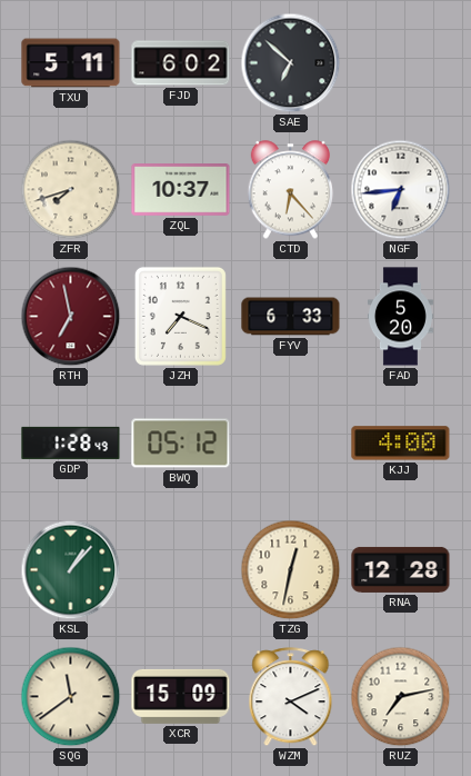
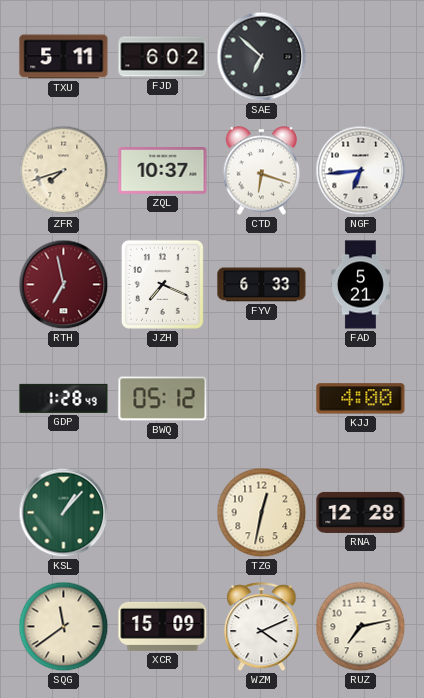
CTD: 6:23 -> 6:18
FAD: 5:20 -> 5:21
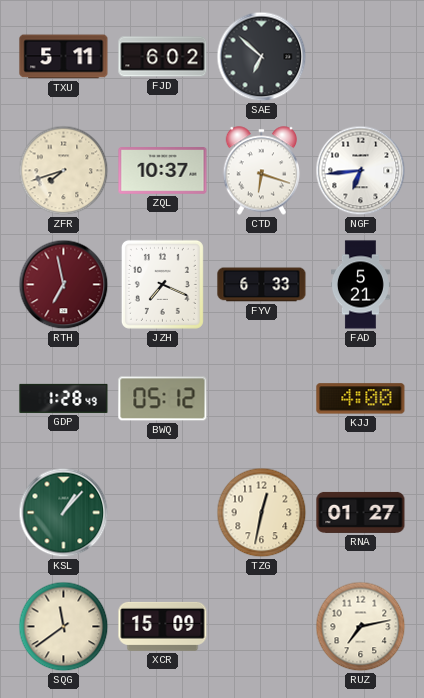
RNA: 12:28 -> 01:27
WZM: 4:11 -> none
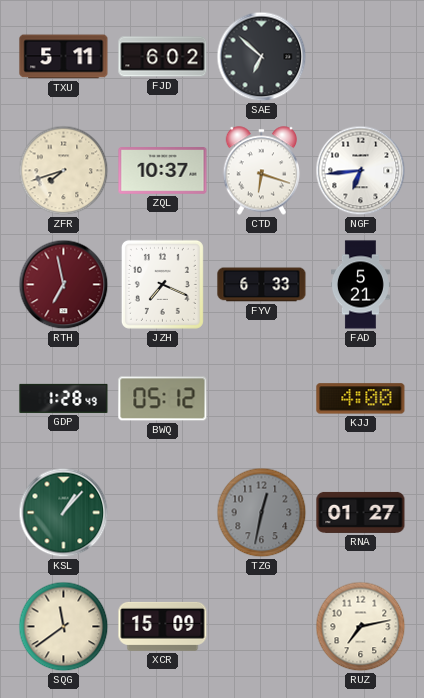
TZG dial: cream -> grey
